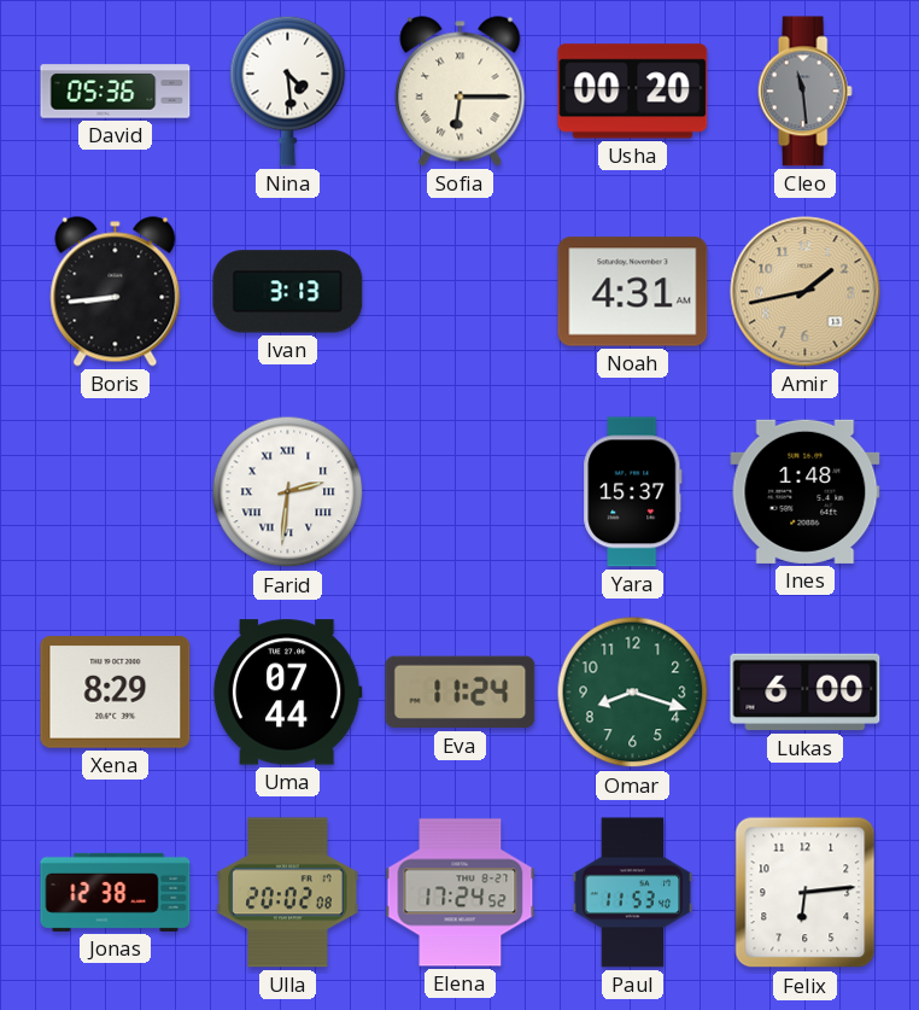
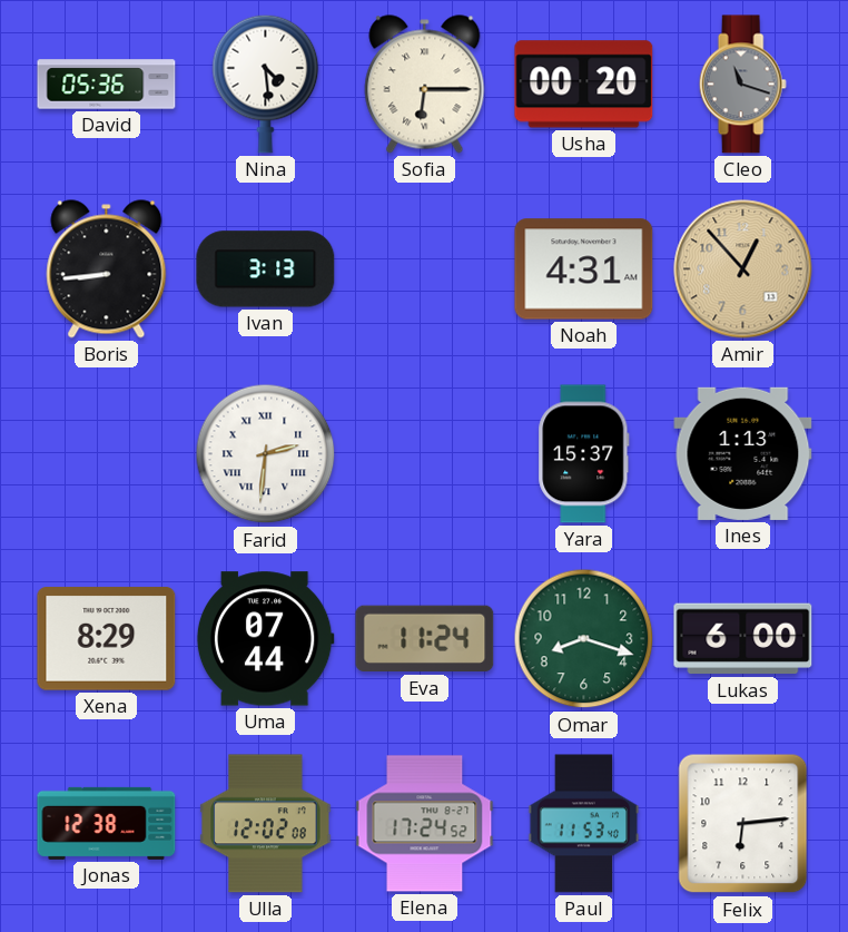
Cleo: 11:29 -> 11:18
Amir: 1:43 -> 12:53
Ines: 1:48 -> 1:13
Ulla: 20:02 -> 12:02
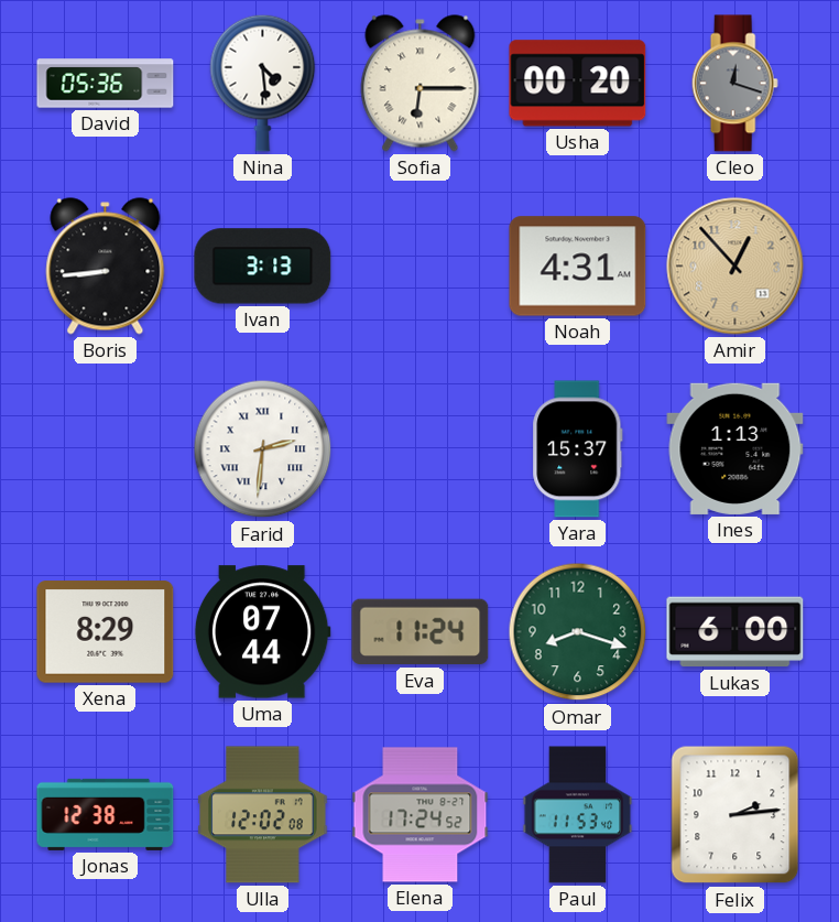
Cleo: 11:18 -> 12:18
Felix: 6:14 -> 2:14
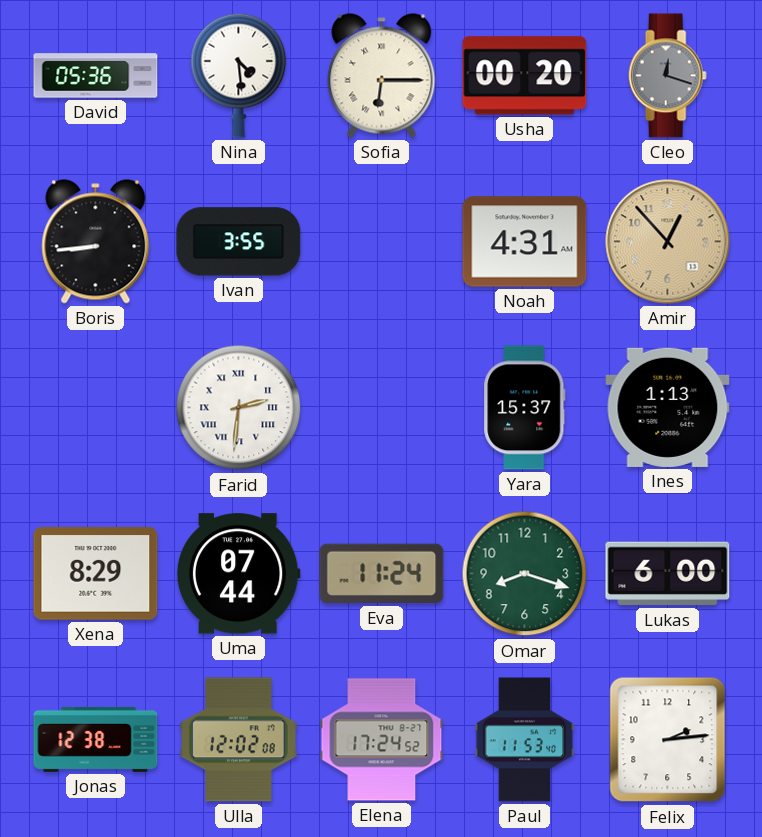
Ivan: 3:13 -> 3:55
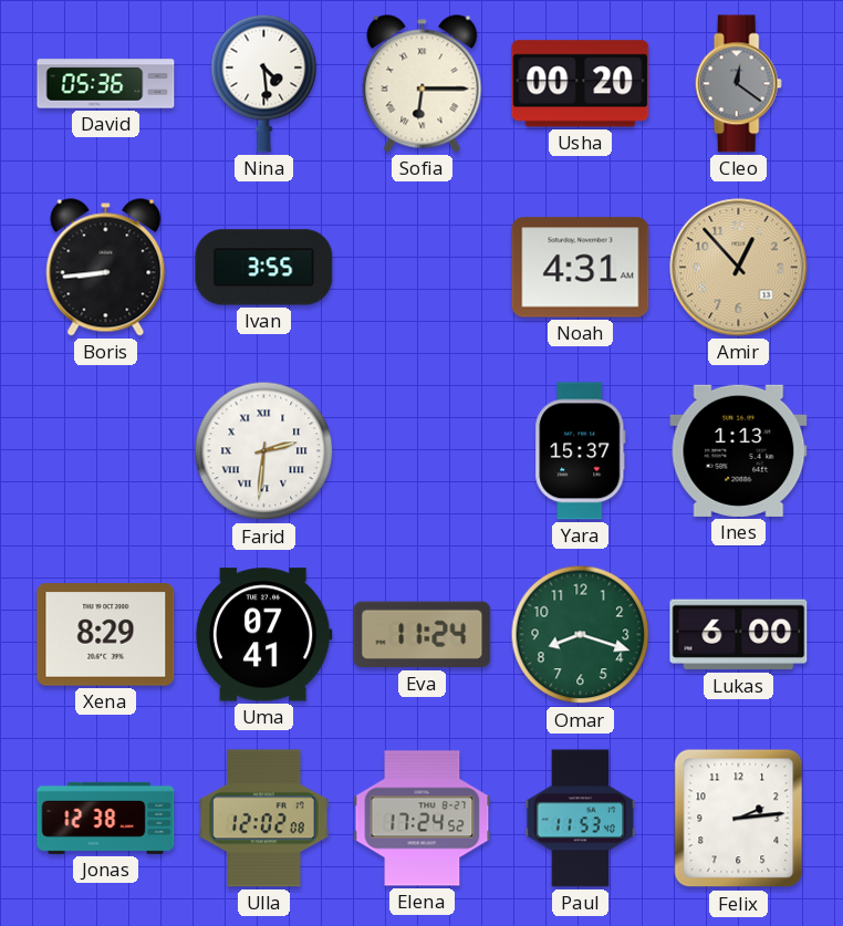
Cleo: 12:18 -> 12:21
Uma: 07:44 -> 07:41
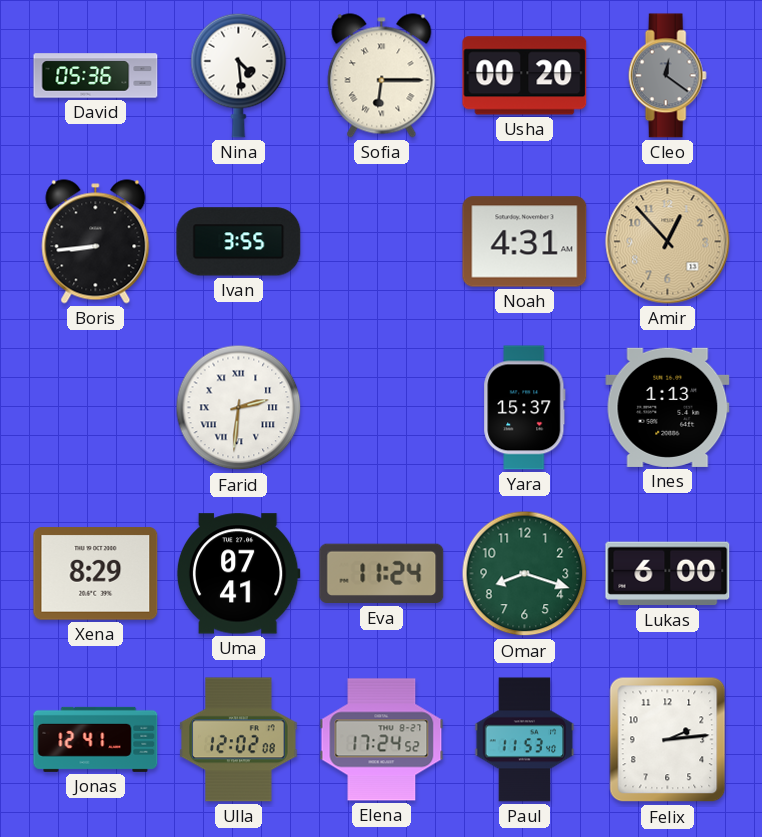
Jonas: 12:38 -> 12:41
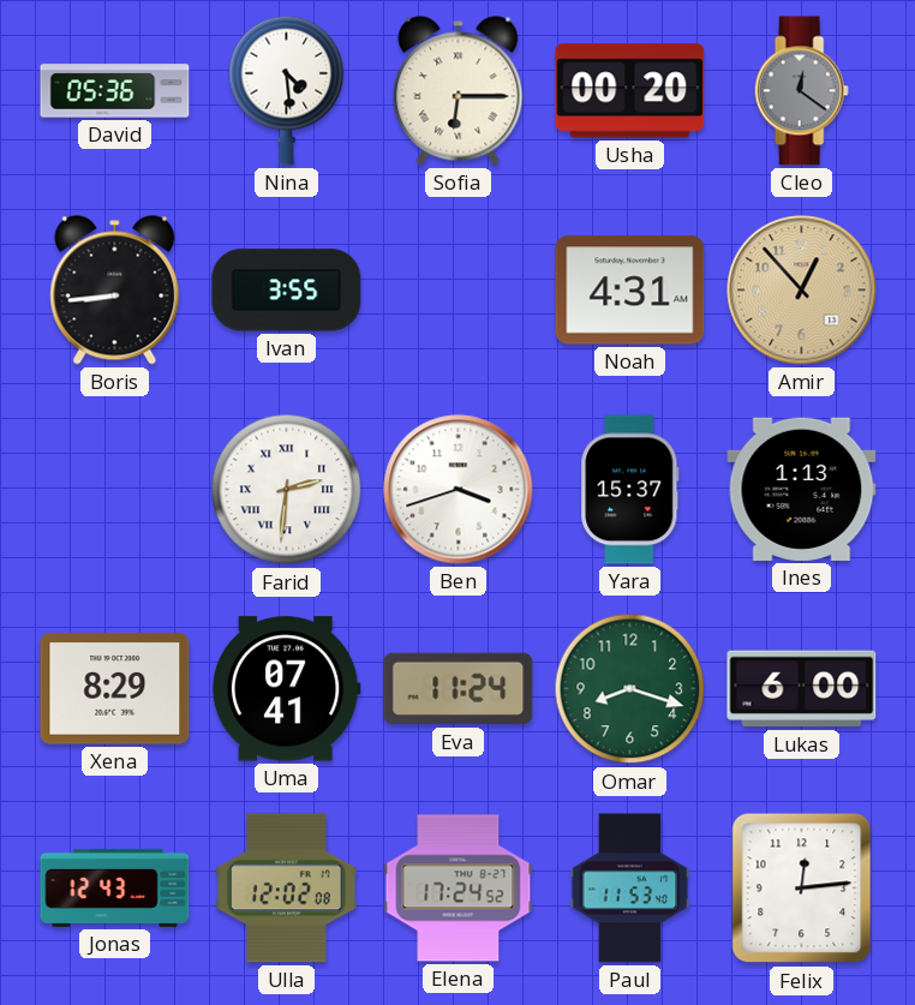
Ben: none -> 3:42
Jonas: 12:41 -> 12:43
Felix: 2:14 -> 12:14
